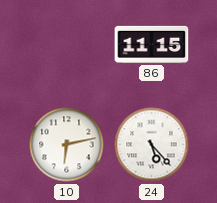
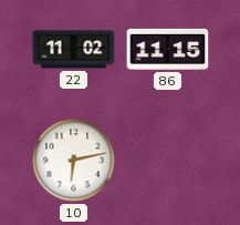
22: none -> 11:02
24: 5:23 -> none
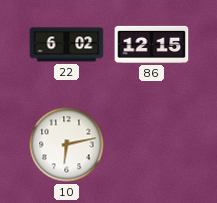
22: 11:02 -> 6:02
86: 11:15 -> 12:15
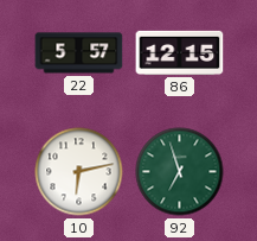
22: 6:02 -> 5:57
92: none -> 6:57
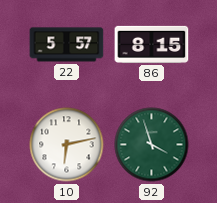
86: 12:15 -> 8:15
92: 6:57 -> 3:57
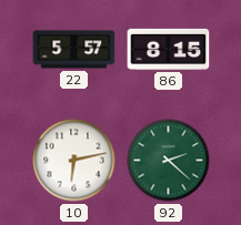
92: 3:57 -> 2:22
